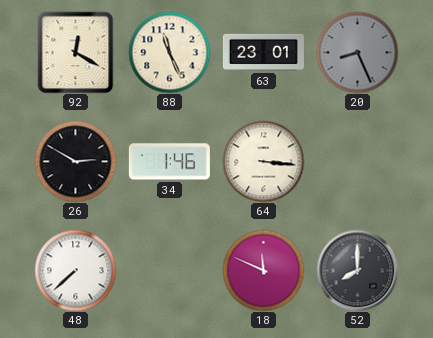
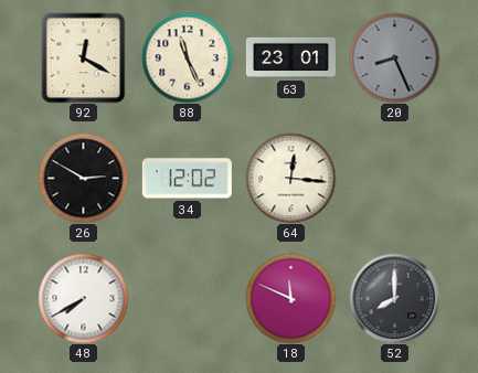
34: 1:46 -> 12:02
64: 3:16 -> 12:16
48: 7:38 -> 7:40
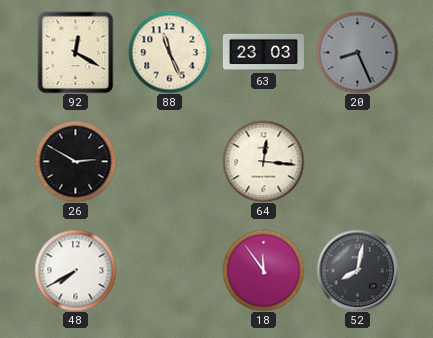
63: 23:01 -> 23:03
34: 12:02 -> none
18: 11:49 -> 11:54
52: 8:00 -> 8:02
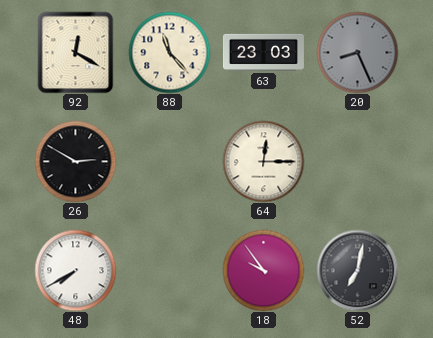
88: 11:26 -> 11:23
64: 12:16 -> 12:15
18: 11:54 -> 9:54
52: 8:02 -> 7:02
